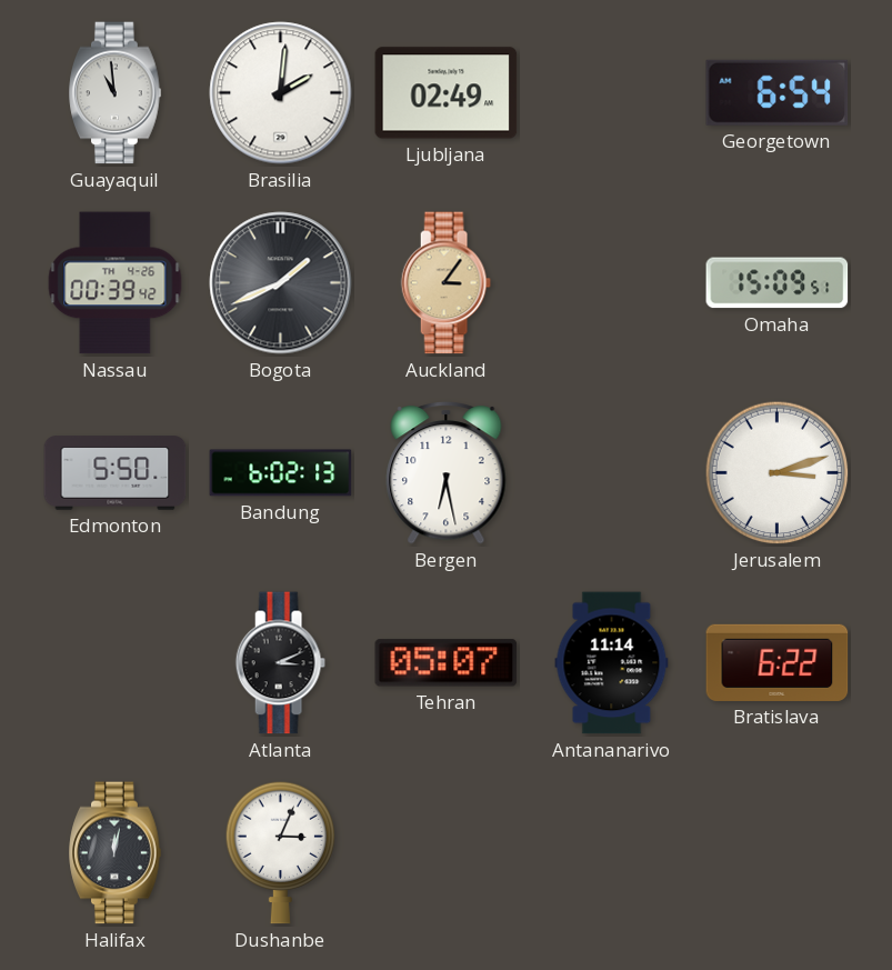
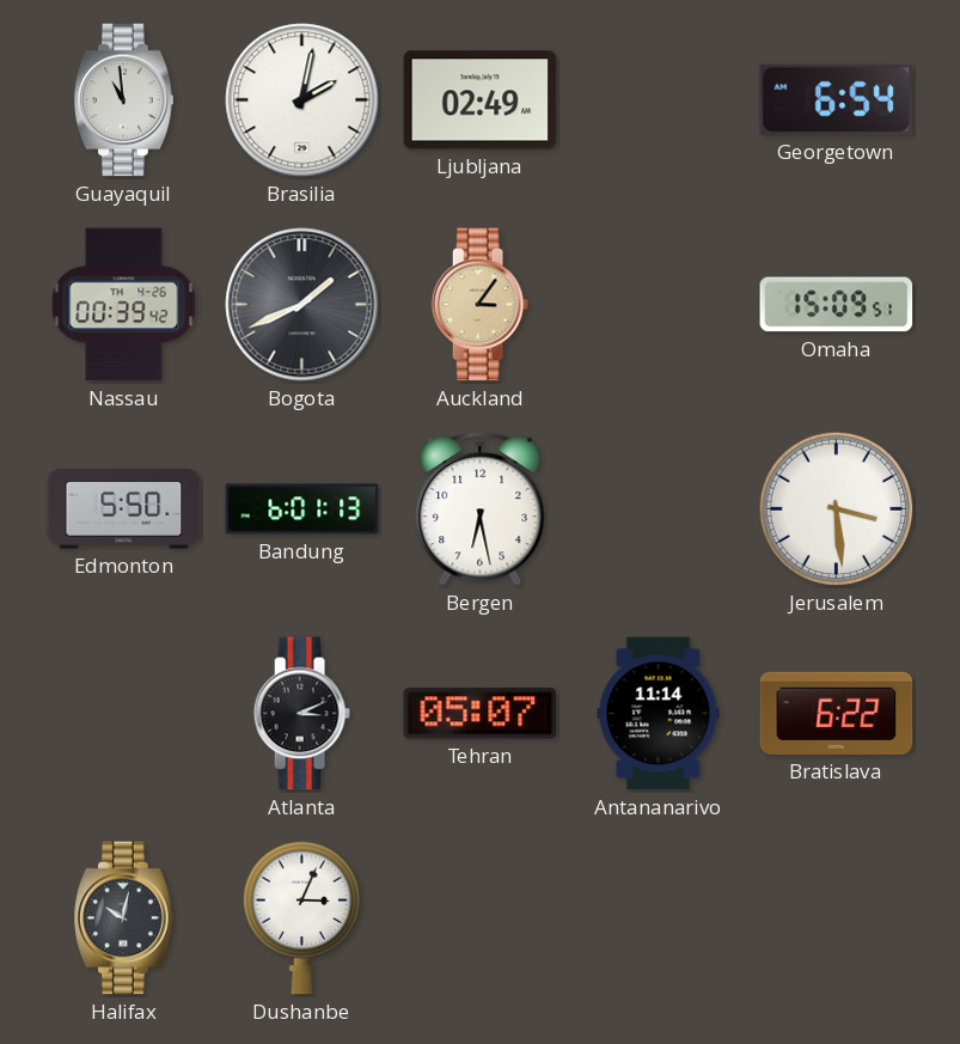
Brasilia: 2:01 -> 2:02
Bandung: 6:02 -> 6:01
Jerusalem: 3:12 -> 3:29
Halifax: 12:02 -> 10:02
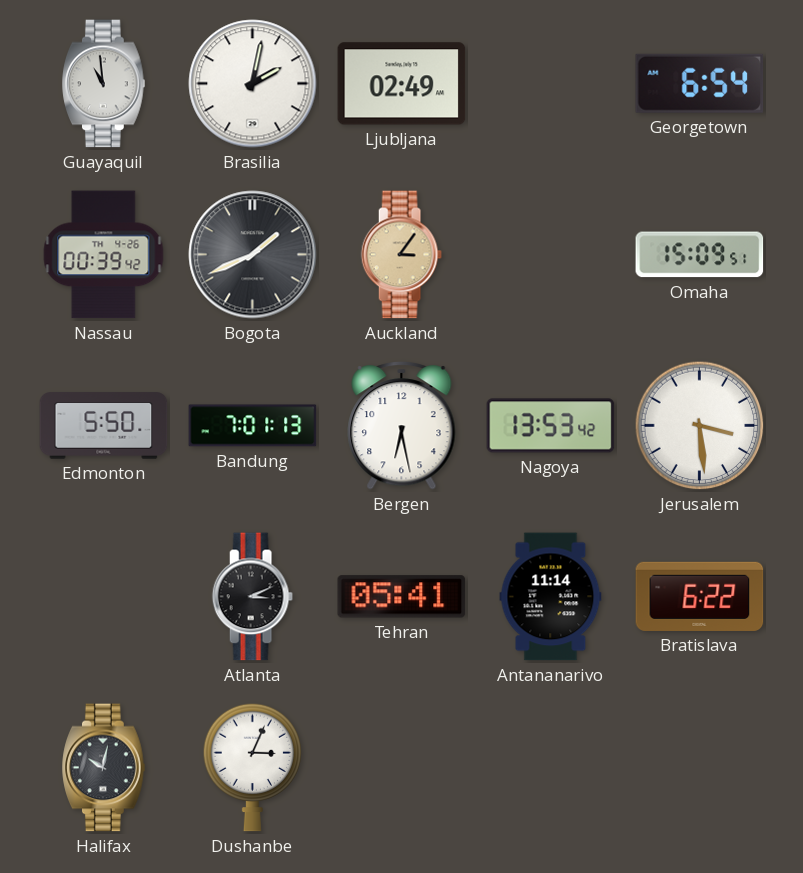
Bandung: 6:01 -> 7:01
Nagoya: none -> 13:53
Tehran: 05:07 -> 05:41
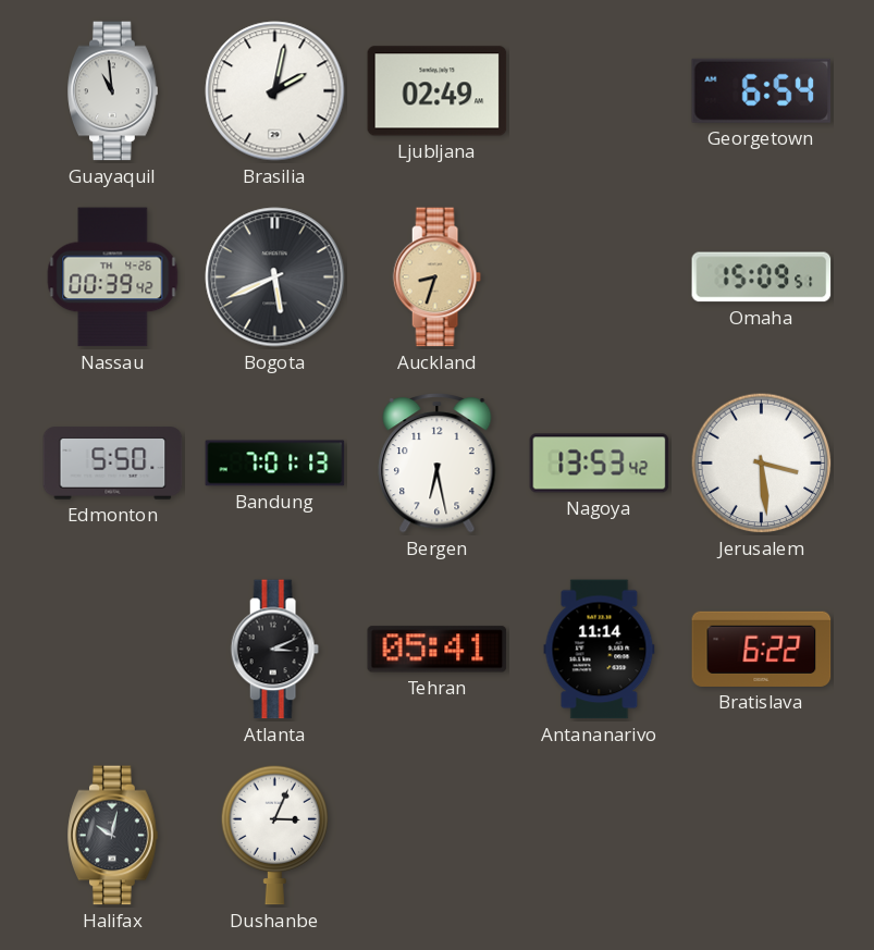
Bogota: 1:41 -> 5:41
Auckland: 3:06 -> 8:33
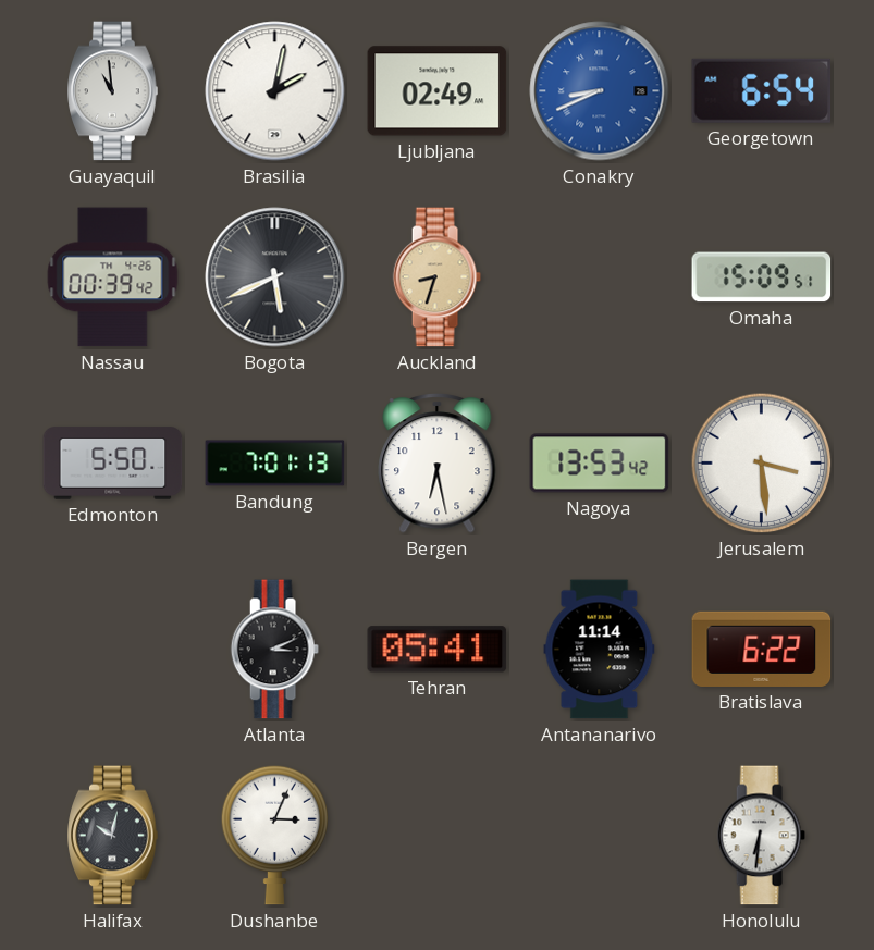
Conakry: none -> 8:41
Honolulu: none -> 6:31
